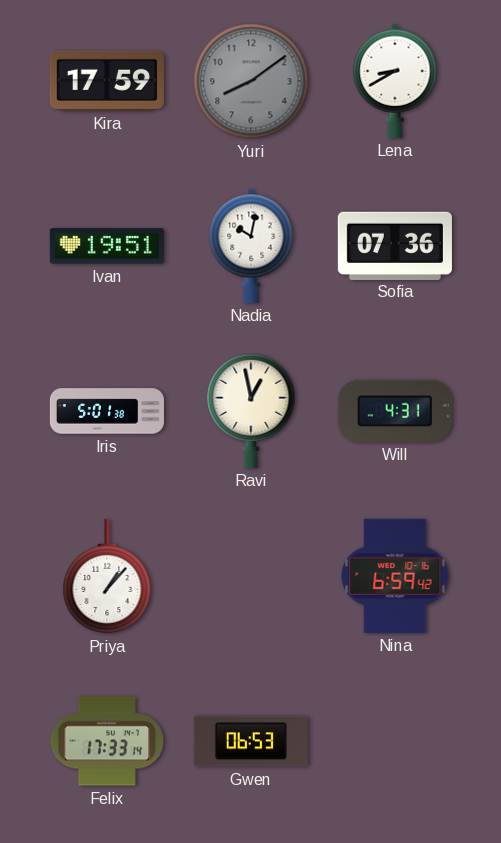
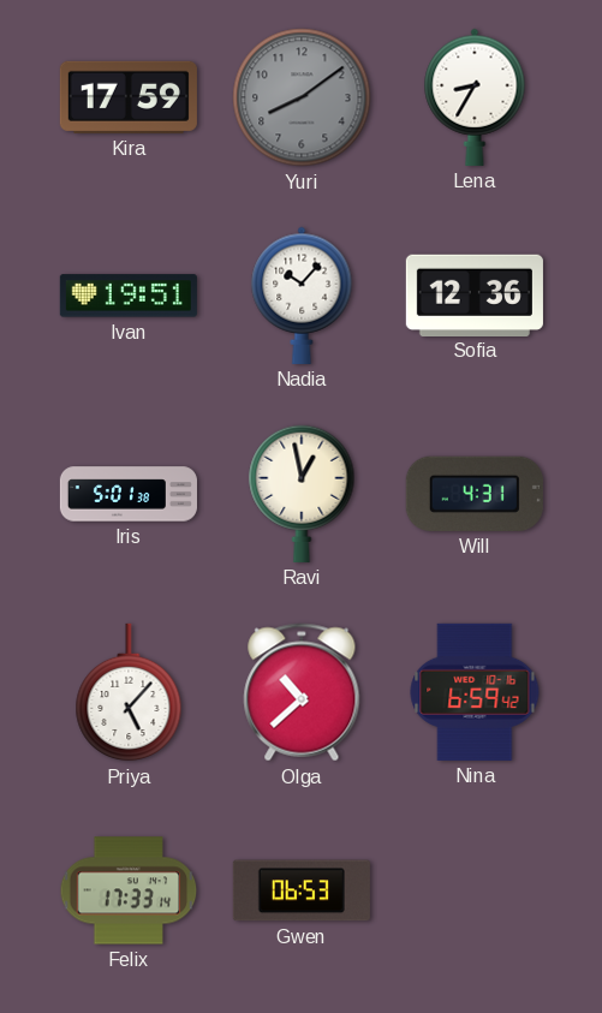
Lena: 8:40 -> 8:35
Nadia: 10:02 -> 10:07
Sofia: 07:36 -> 12:36
Priya: 1:07 -> 5:07
Olga: none -> 10:38
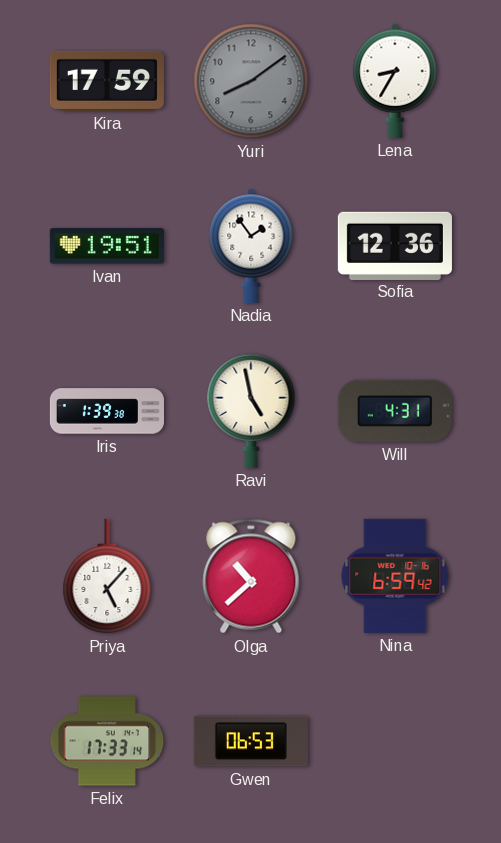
Nadia: 10:07 -> 1:54
Iris: 5:01 -> 1:39
Ravi: 12:58 -> 4:58
